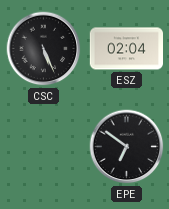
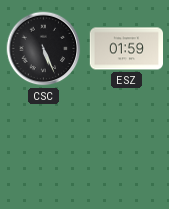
ESZ: 02:04 -> 01:59
EPE: 6:51 -> none
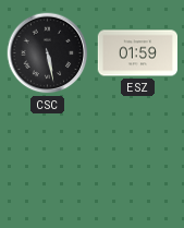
CSC: 5:26 -> 5:28
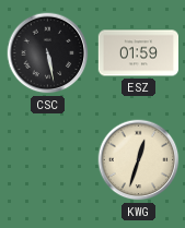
KWG: none -> 12:33
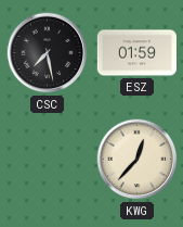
CSC: 5:28 -> 7:28
KWG: 12:33 -> 12:37
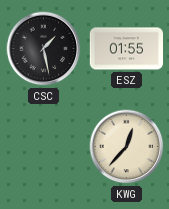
CSC: 7:28 -> 1:28
ESZ: 01:59 -> 01:55
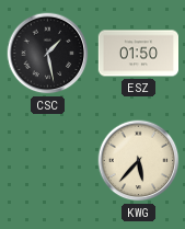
ESZ: 01:55 -> 01:50
KWG: 12:37 -> 5:37
